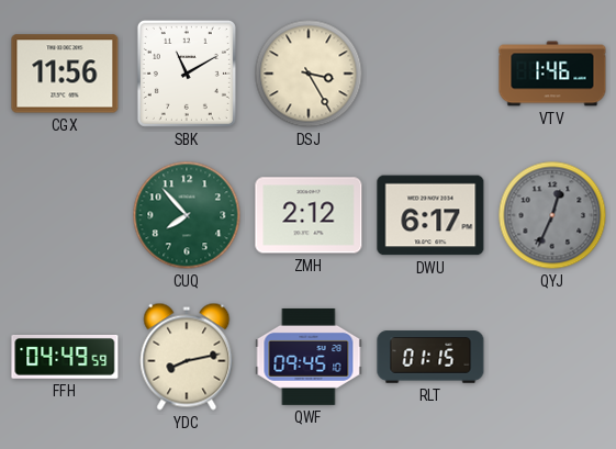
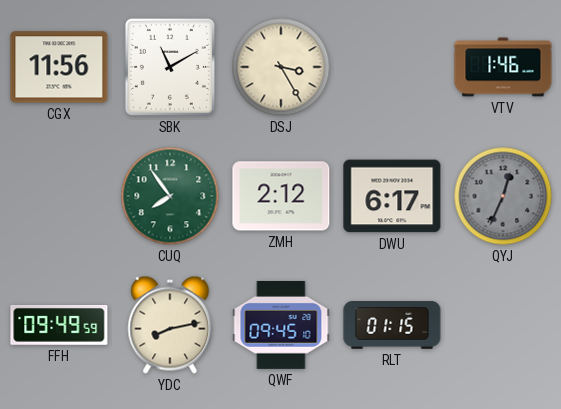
CUQ: 7:53 -> 7:54
FFH: 04:49 -> 09:49
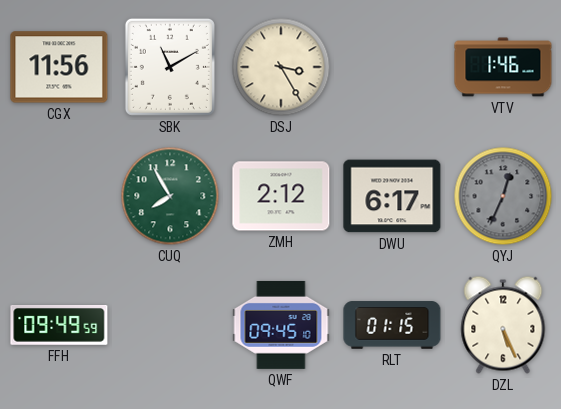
CUQ: 7:54 -> 7:55
YDC: 8:13 -> none
DZL: none -> 5:26
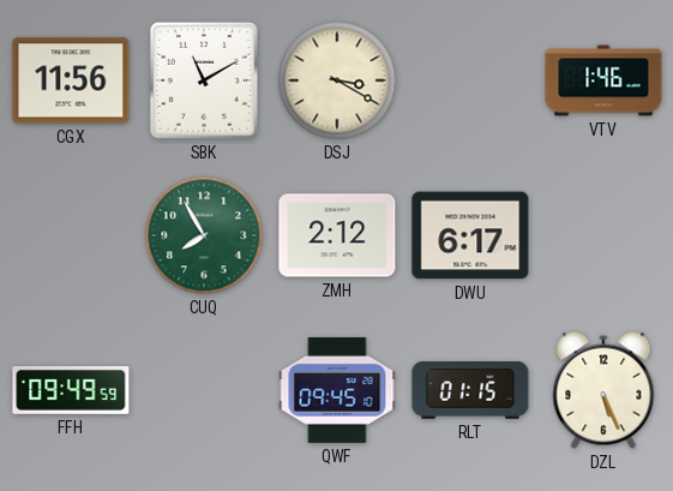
DSJ: 3:25 -> 3:20
QYJ: 12:34 -> none
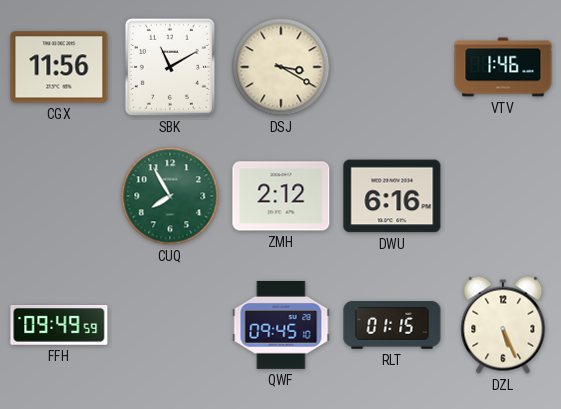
DWU: 6:17 -> 6:16
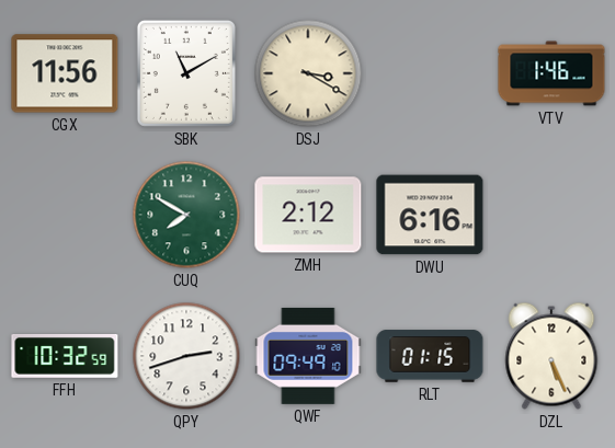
CUQ: 7:55 -> 7:50
FFH: 09:49 -> 10:32
QPY: none -> 2:42
QWF: 09:45 -> 09:49
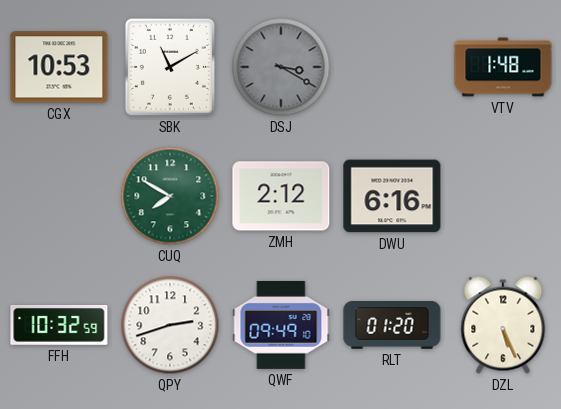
CGX: 11:56 -> 10:53
DSJ dial: cream -> grey
VTV: 1:46 -> 1:48
RLT: 01:15 -> 01:20
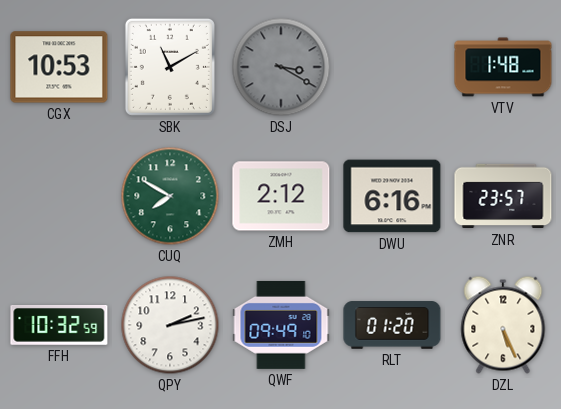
ZNR: none -> 23:57
QPY: 2:42 -> 2:13
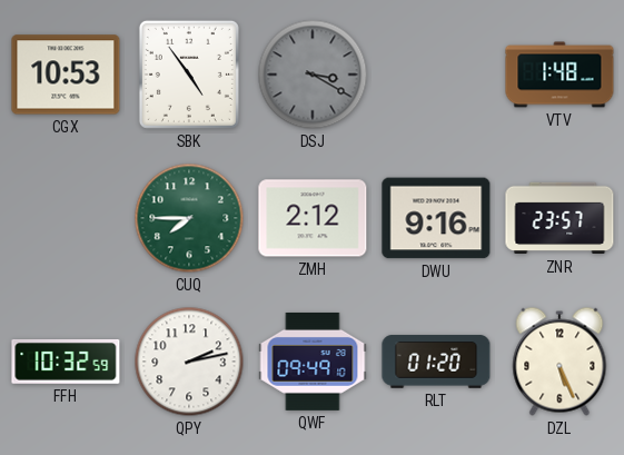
SBK: 11:10 -> 4:54
CUQ: 7:50 -> 7:45
DWU: 6:16 -> 9:16
